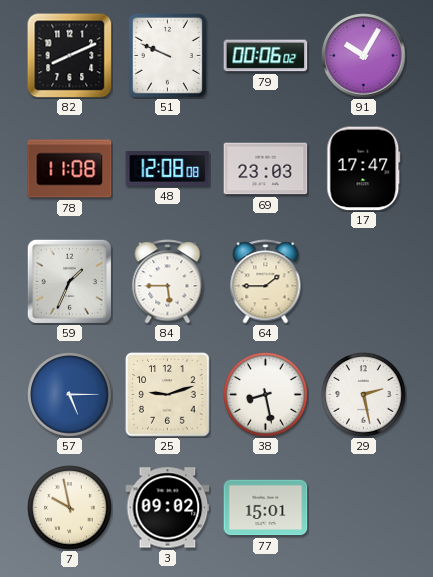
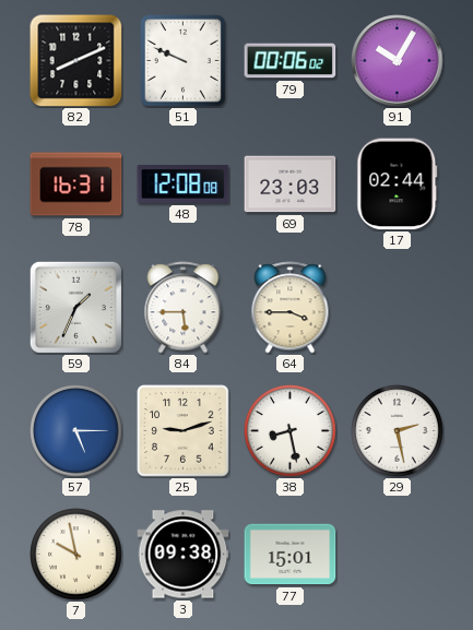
78: 11:08 -> 16:31
17: 17:47 -> 02:44
64: 1:45 -> 3:45
3: 09:02 -> 09:38
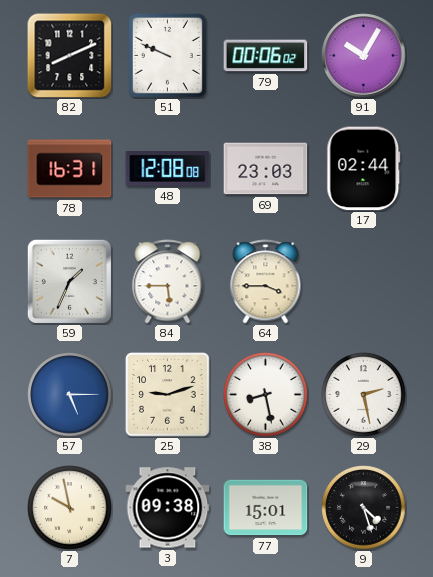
9: none -> 4:27
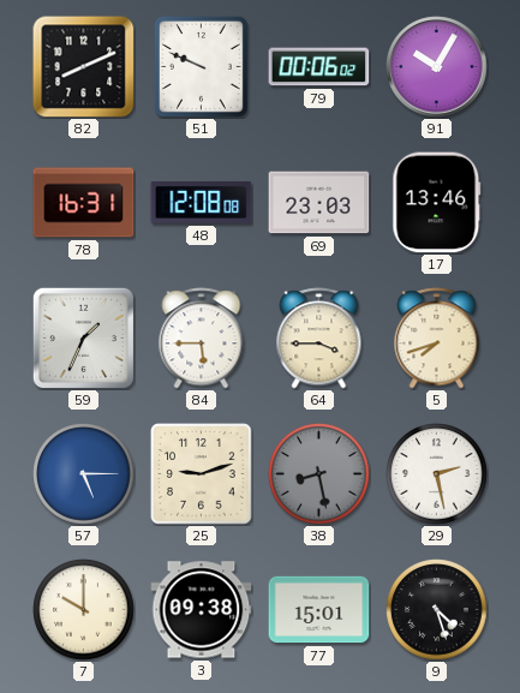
17: 02:44 -> 13:46
5: none -> 7:42
38 dial: white -> grey
7: 9:58 -> 10:00
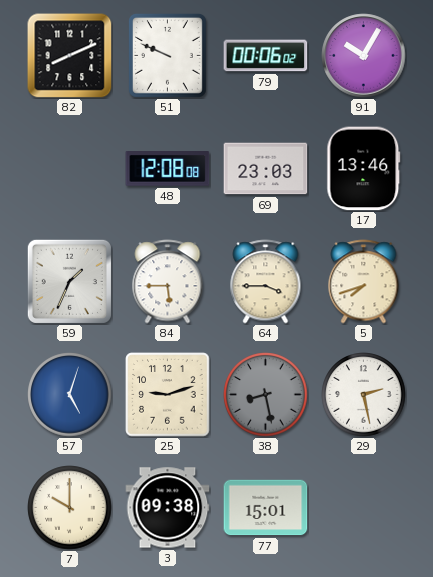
78: 16:31 -> none
57: 5:15 -> 5:03
9: 4:27 -> none
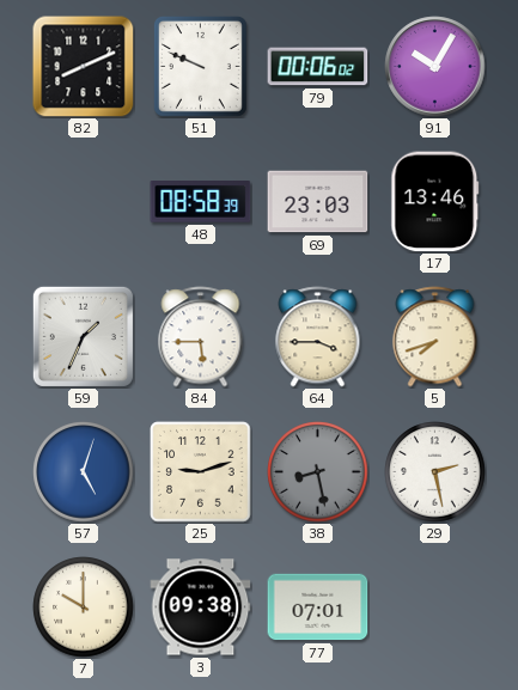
48: 12:08 -> 08:58
77: 15:01 -> 07:01
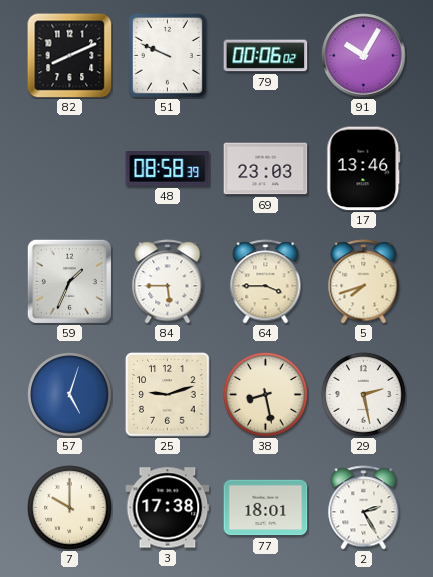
38 dial: grey -> cream
3: 09:38 -> 17:38
77: 07:01 -> 18:01
2: none -> 2:25
